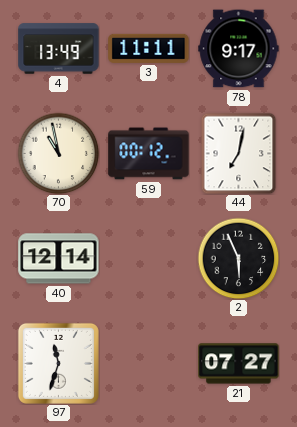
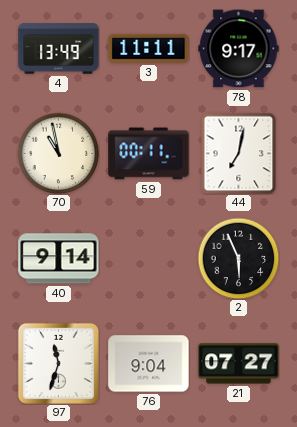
59: 00:12 -> 00:11
40: 12:14 -> 9:14
76: none -> 9:04
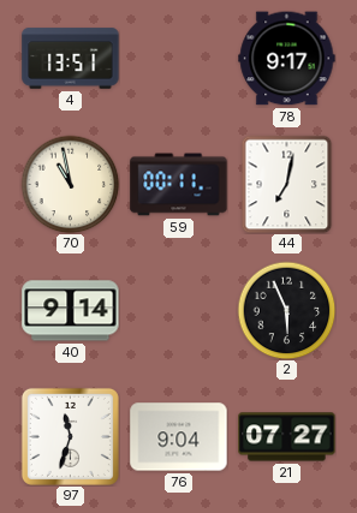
4: 13:49 -> 13:51
3: 11:11 -> none
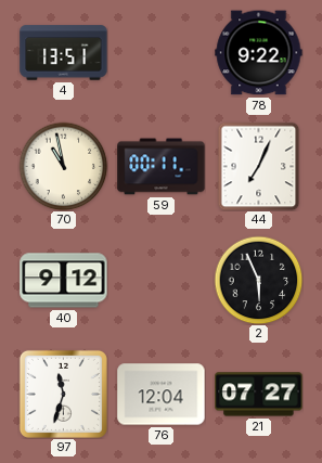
78: 9:17 -> 9:22
44: 7:02 -> 7:04
40: 9:14 -> 9:12
76: 9:04 -> 12:04
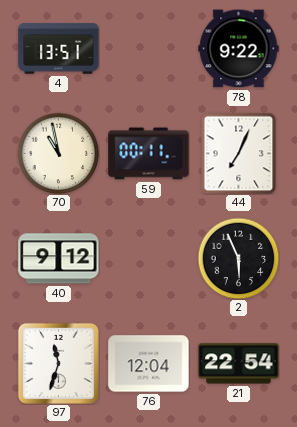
21: 07:27 -> 22:54
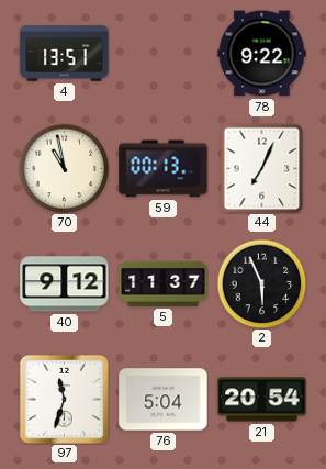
59: 00:11 -> 00:13
5: none -> 11:37
76: 12:04 -> 5:04
21: 22:54 -> 20:54
